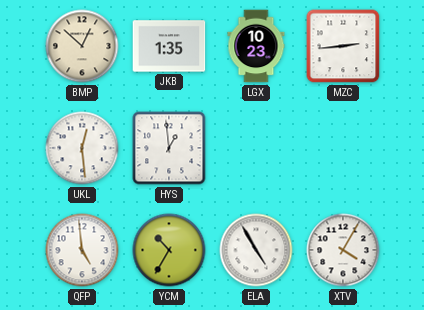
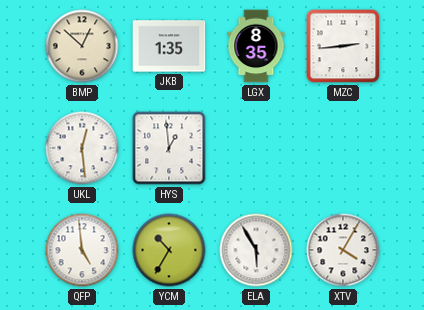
LGX: 10:23 -> 8:35
ELA: 4:55 -> 5:55
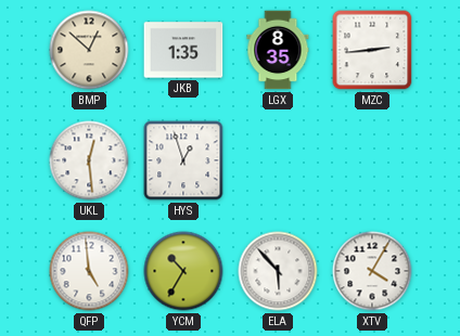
HYS: 12:59 -> 12:57
ELA: 5:55 -> 5:53
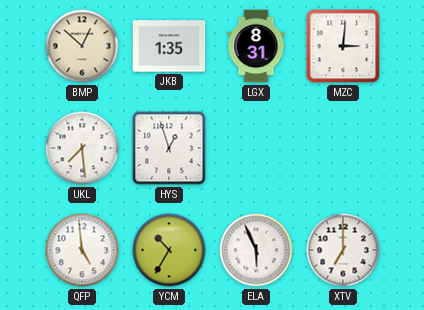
LGX: 8:35 -> 8:31
MZC: 2:44 -> 3:01
UKL: 12:29 -> 7:29
ELA: 5:53 -> 5:56
XTV: 4:05 -> 7:00
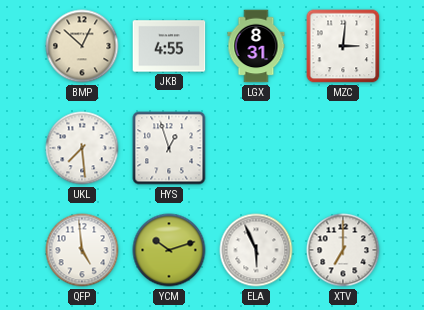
JKB: 1:35 -> 4:55
YCM: 10:35 -> 10:12
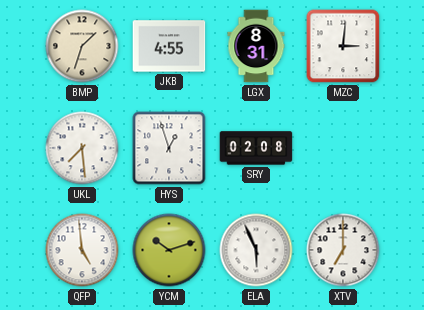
BMP: 12:52 -> 1:33
SRY: none -> 02:08
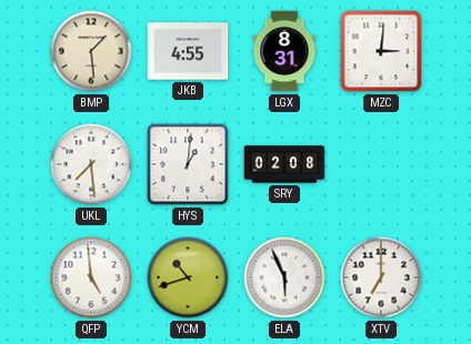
BMP: 1:33 -> 1:29
HYS: 12:57 -> 1:01
YCM: 10:12 -> 10:42
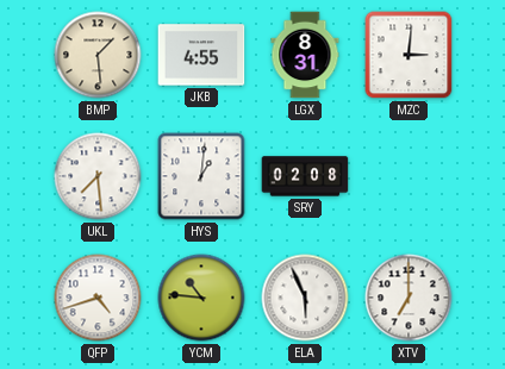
QFP: 4:59 -> 4:42
YCM: 10:42 -> 10:46
